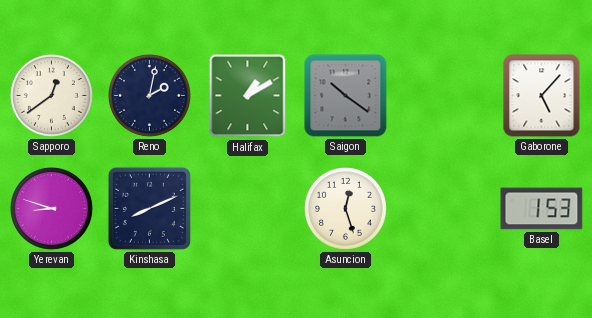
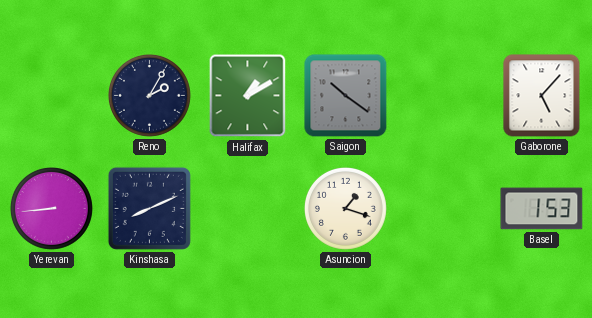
Sapporo: 12:39 -> none
Reno: 2:02 -> 2:05
Yerevan: 8:48 -> 8:44
Asuncion: 12:27 -> 1:18
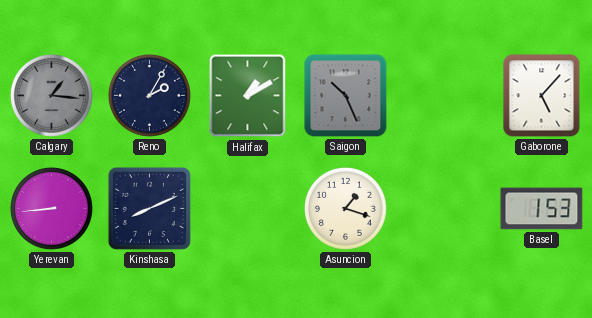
Calgary: none -> 1:16
Saigon: 10:21 -> 10:26
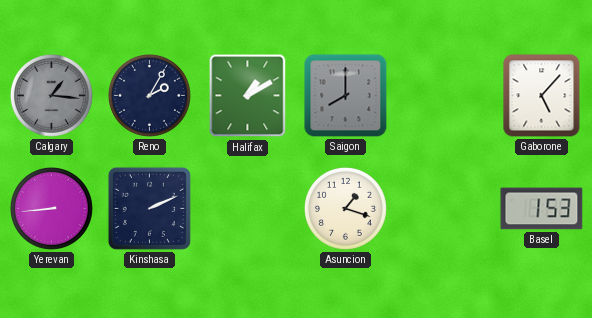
Saigon: 10:26 -> 8:00
Kinshasa: 8:11 -> 2:11
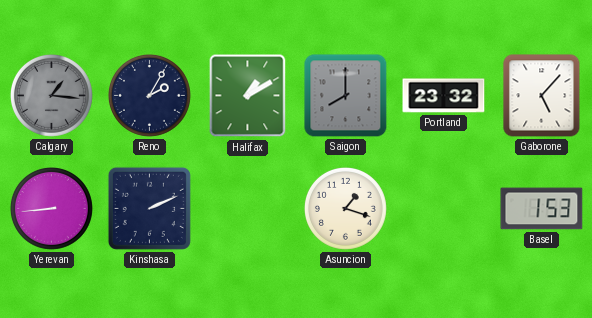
Portland: none -> 23:32
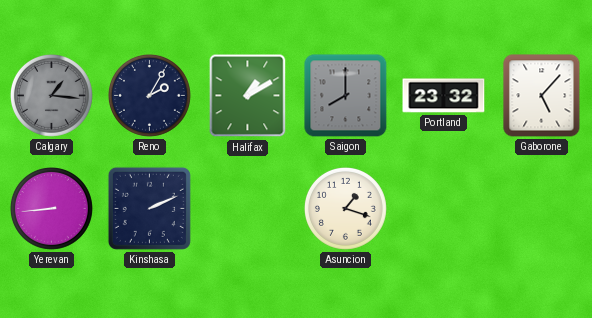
Basel: 1:53 -> none
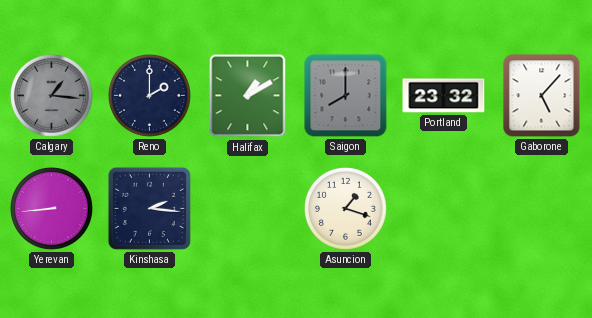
Reno: 2:05 -> 2:00
Kinshasa: 2:11 -> 2:16
